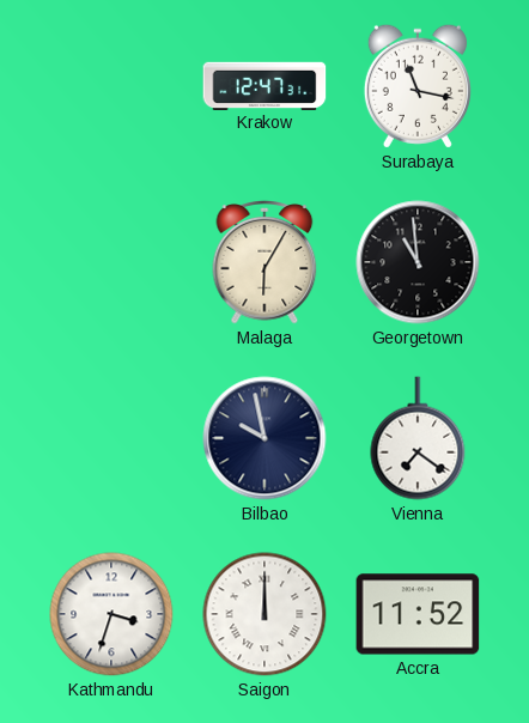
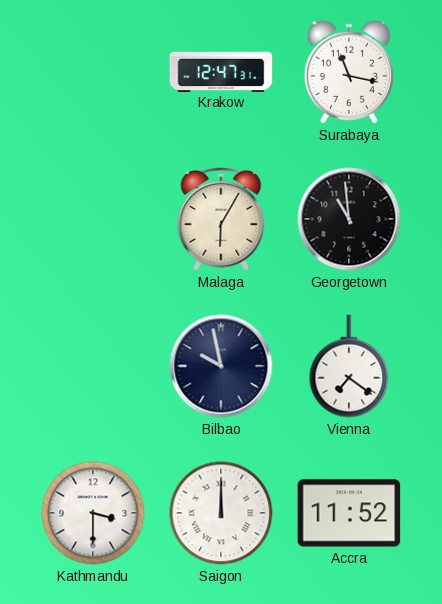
Kathmandu: 3:33 -> 3:30
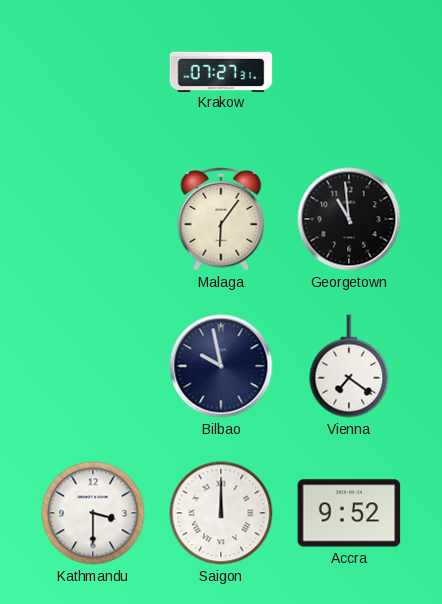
Krakow: 12:47 -> 07:27
Surabaya: 11:17 -> none
Malaga: 6:05 -> 6:06
Accra: 11:52 -> 9:52
